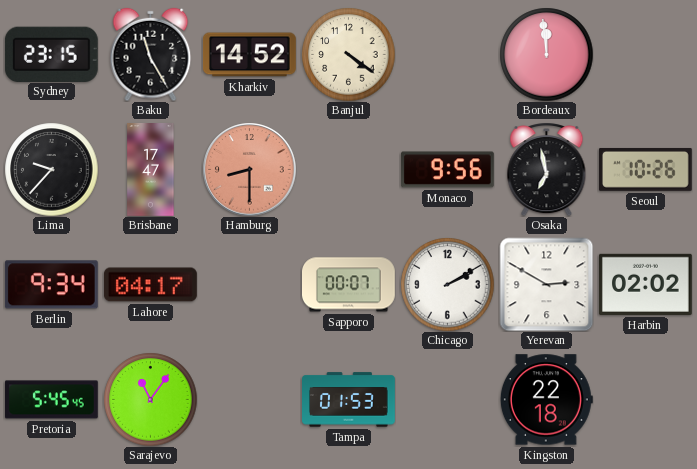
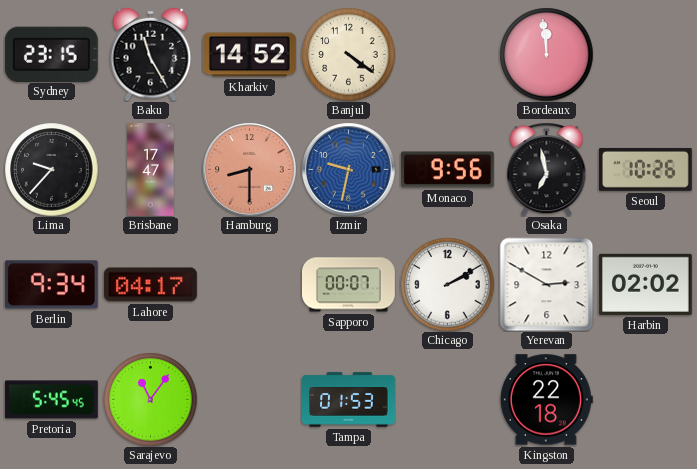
Izmir: none -> 9:32
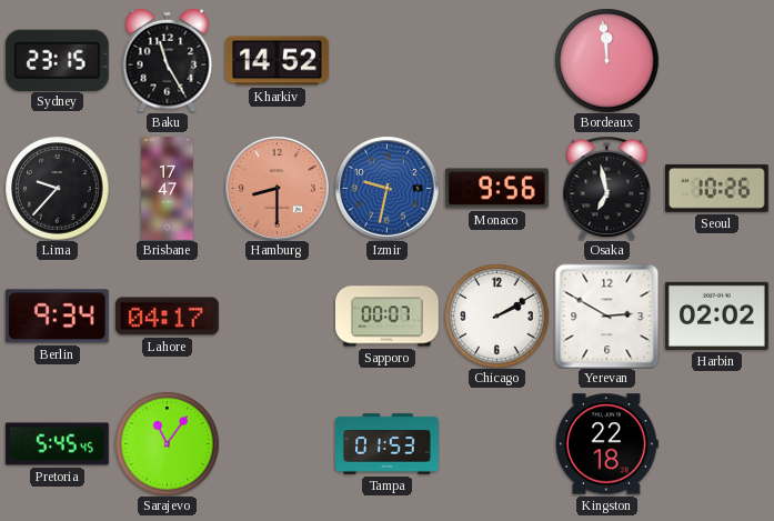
Banjul: 4:21 -> none
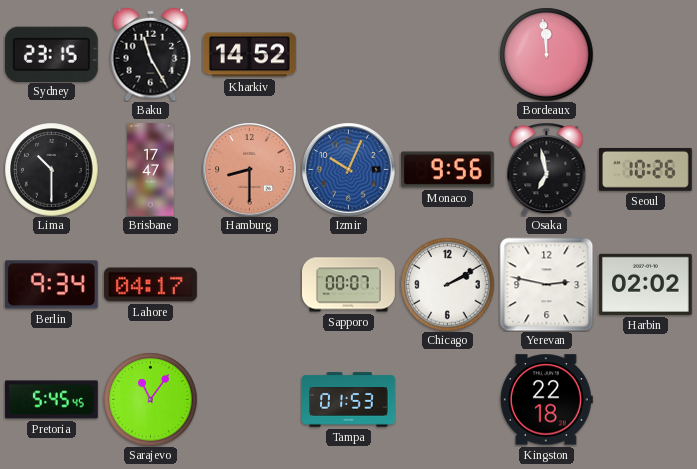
Lima: 9:37 -> 10:30
Izmir: 9:32 -> 10:04
Yerevan: 2:50 -> 2:47
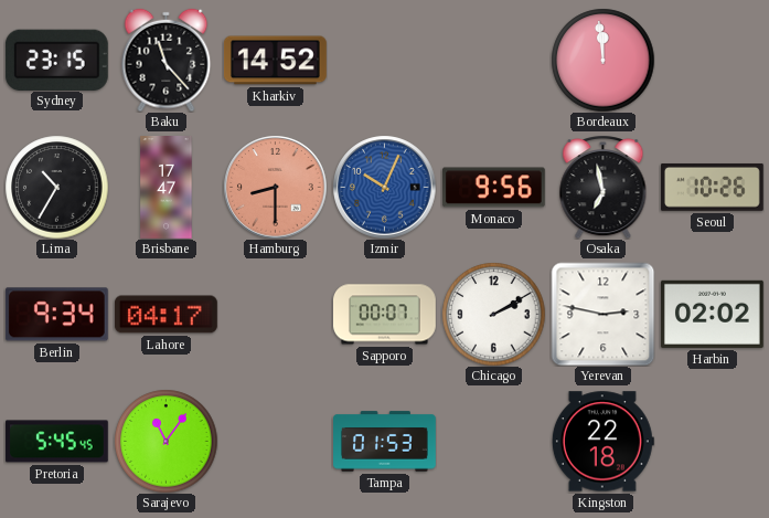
Baku: 11:25 -> 11:23
Lima: 10:30 -> 10:35
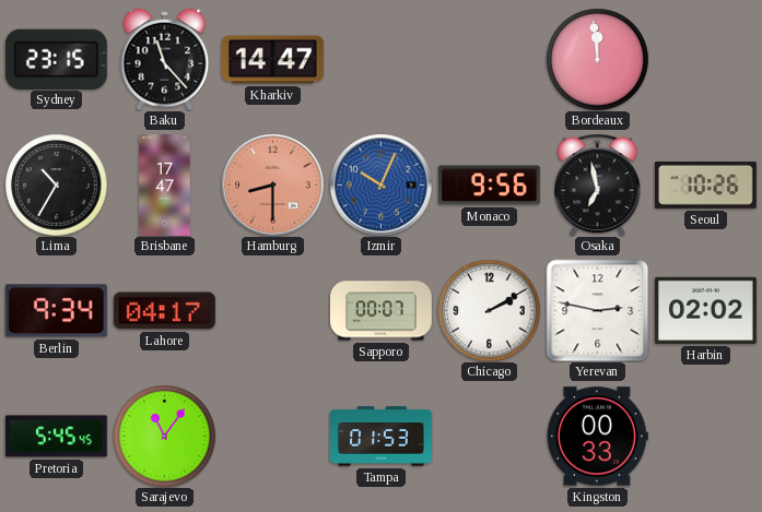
Kharkiv: 14:52 -> 14:47
Kingston: 22:18 -> 00:33
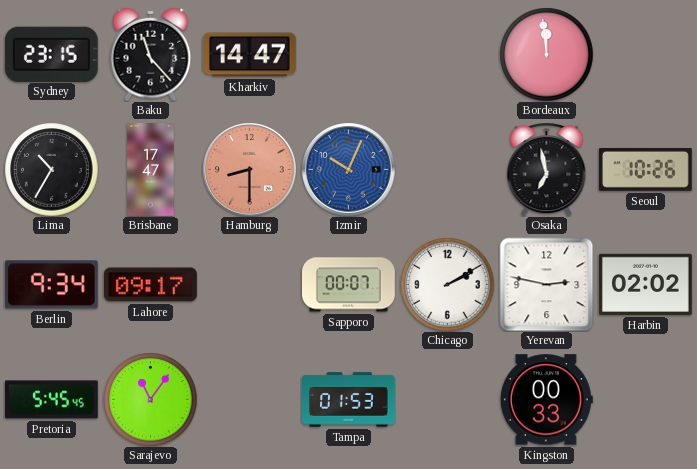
Monaco: 9:56 -> none
Lahore: 04:17 -> 09:17
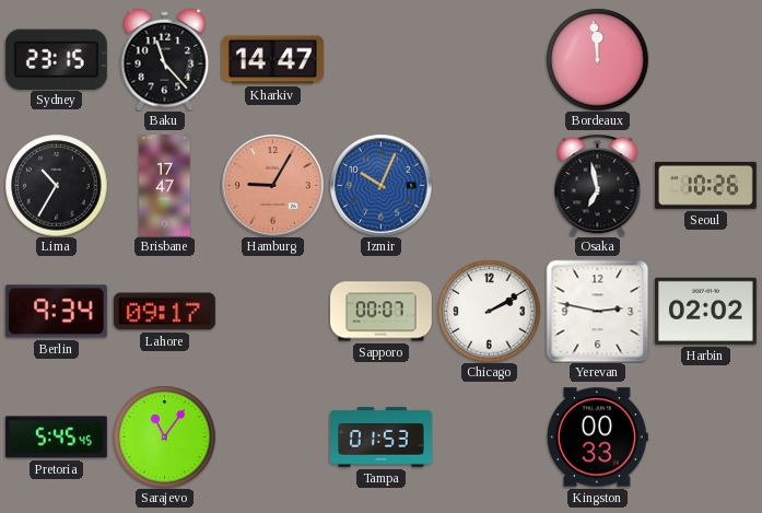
Hamburg: 8:30 -> 9:05
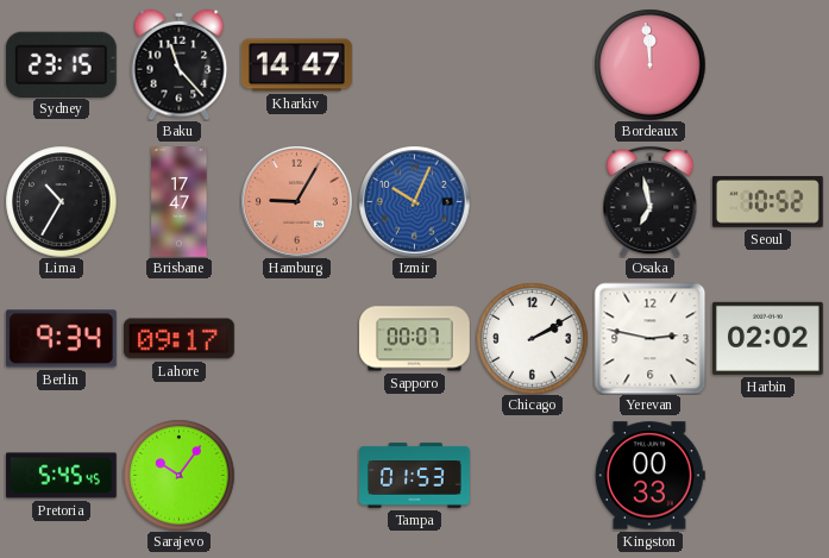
Seoul: 10:26 -> 10:52
Sarajevo: 11:06 -> 10:06
